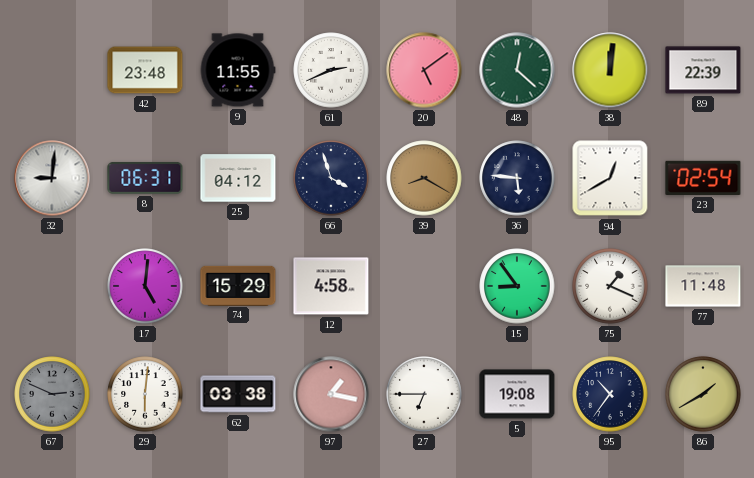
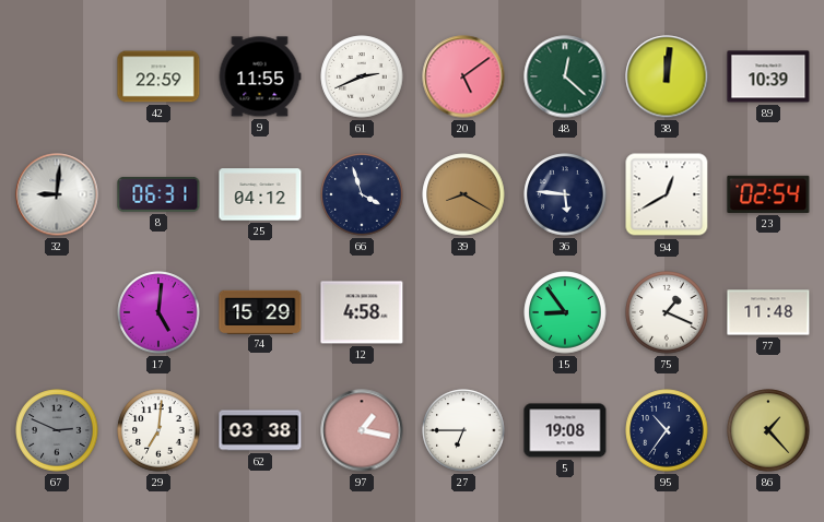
42: 23:48 -> 22:59
89: 22:39 -> 10:39
29: 6:01 -> 7:01
86: 1:40 -> 1:23
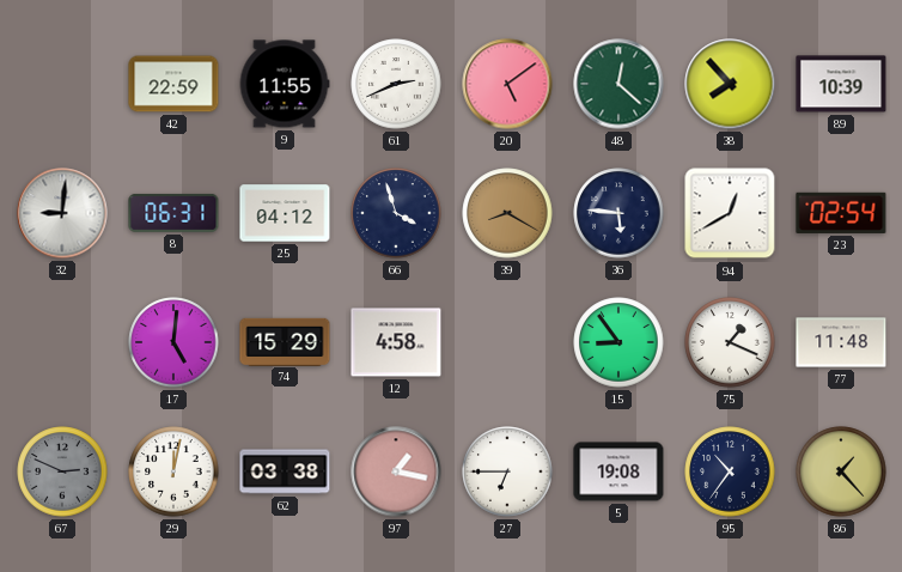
38: 12:01 -> 7:53
29: 7:01 -> 12:02
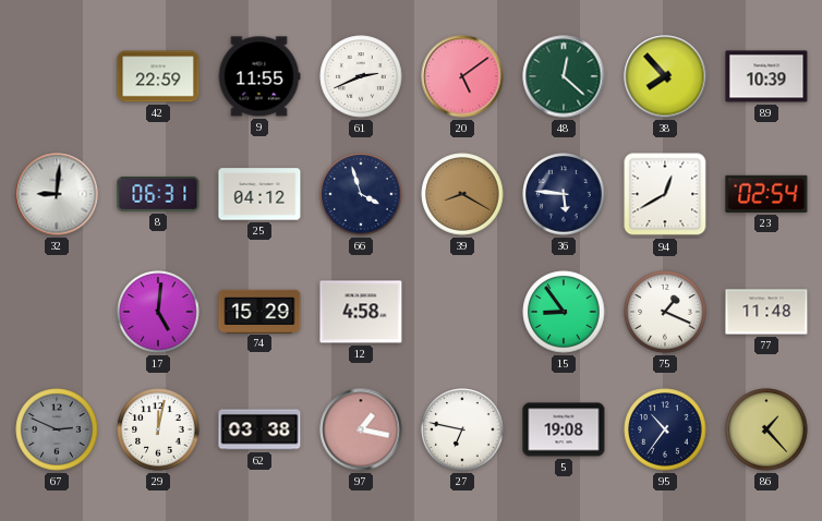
27: 6:45 -> 6:47
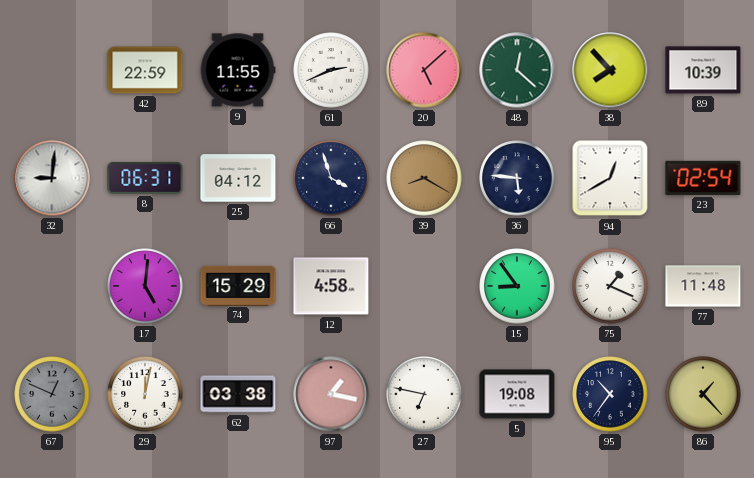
20: 5:09 -> 5:08
67: 2:49 -> 12:49
